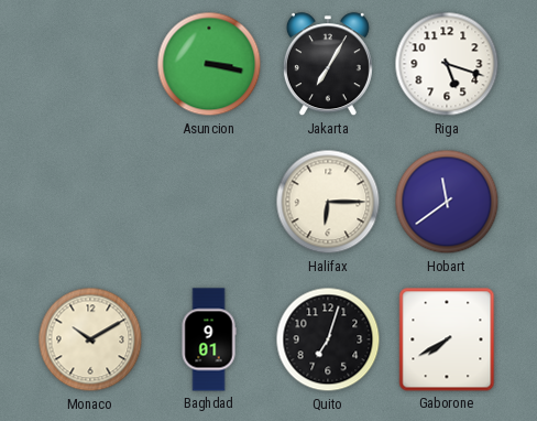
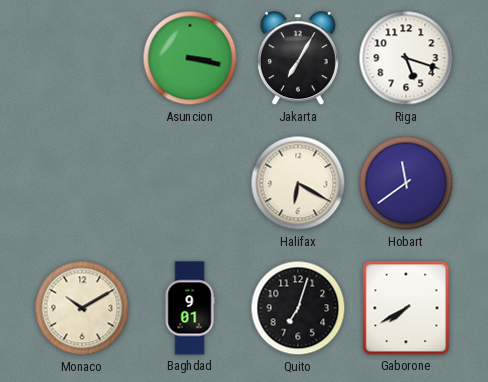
Halifax: 6:15 -> 6:20
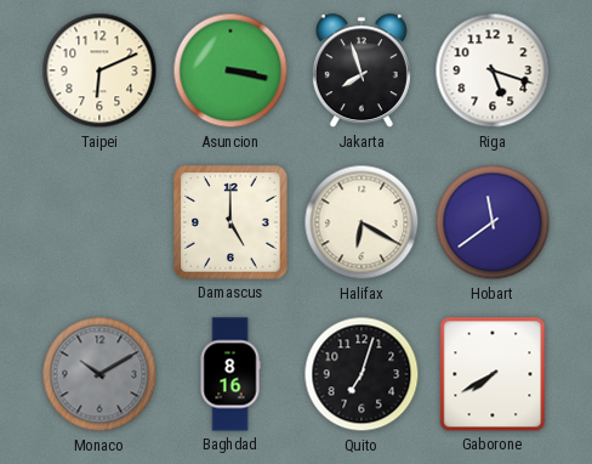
Taipei: none -> 6:11
Jakarta: 7:05 -> 7:57
Damascus: none -> 5:00
Monaco dial: cream -> grey
Baghdad: 9:01 -> 8:16
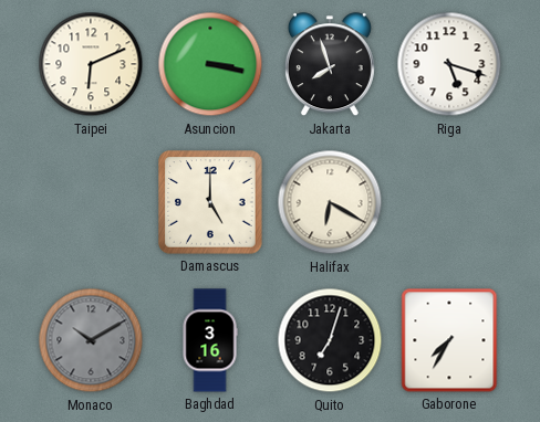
Hobart: 11:39 -> none
Baghdad: 8:16 -> 3:16
Gaborone: 7:40 -> 7:35
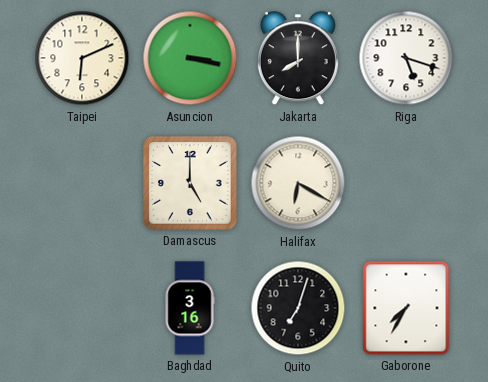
Jakarta: 7:57 -> 8:00
Monaco: 10:10 -> none
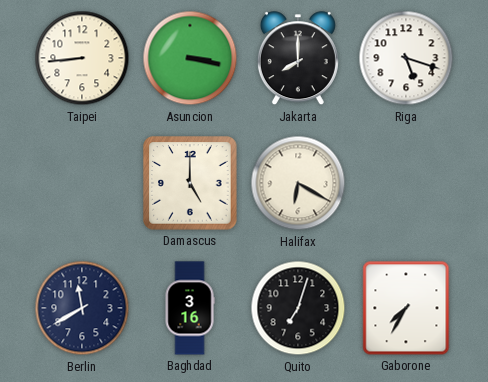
Taipei: 6:11 -> 8:44
Berlin: none -> 11:40
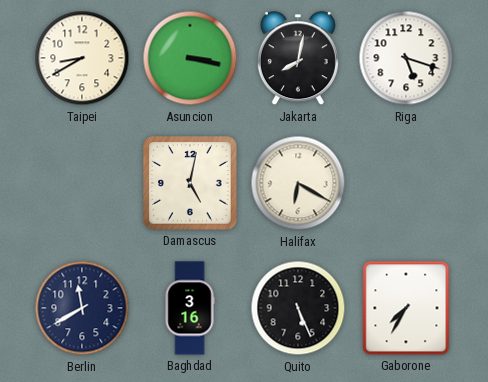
Taipei: 8:44 -> 8:40
Jakarta: 8:00 -> 8:02
Damascus: 5:00 -> 5:02
Quito: 7:03 -> 5:26
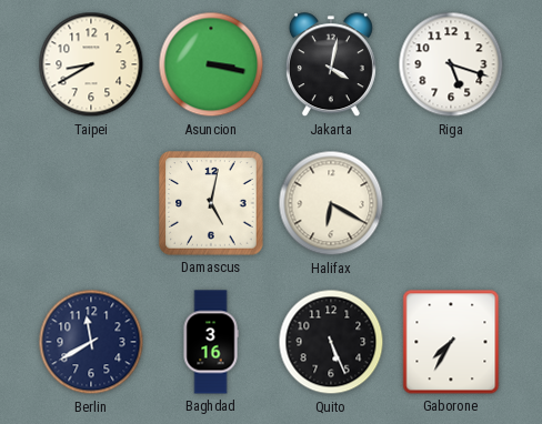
Jakarta: 8:02 -> 4:02
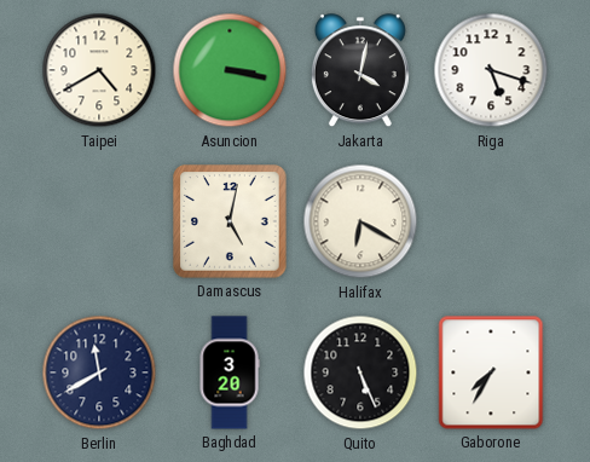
Taipei: 8:40 -> 4:40
Baghdad: 3:16 -> 3:20
